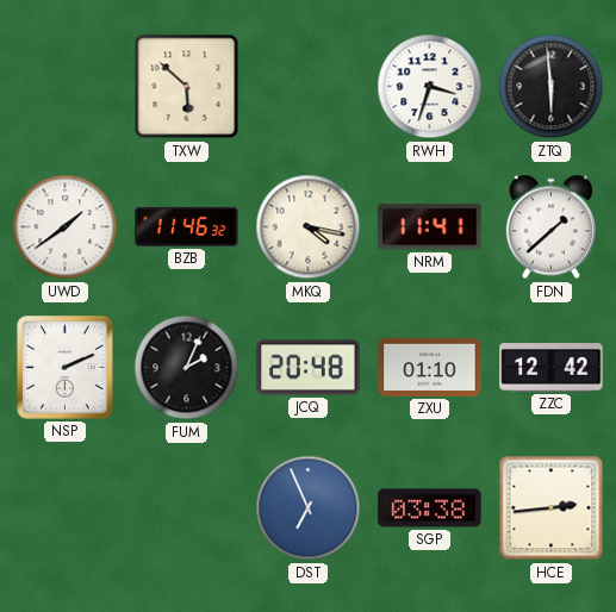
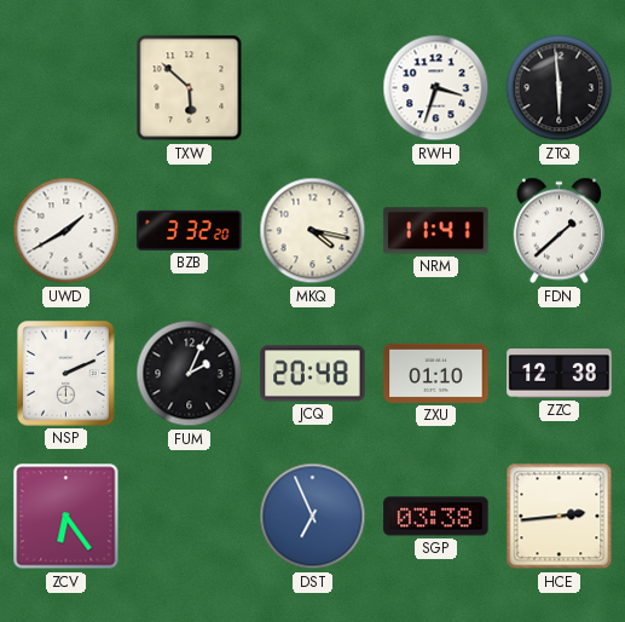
UWD: 1:39 -> 1:40
BZB: 11:46 -> 3:32
ZZC: 12:42 -> 12:38
ZCV: none -> 6:24
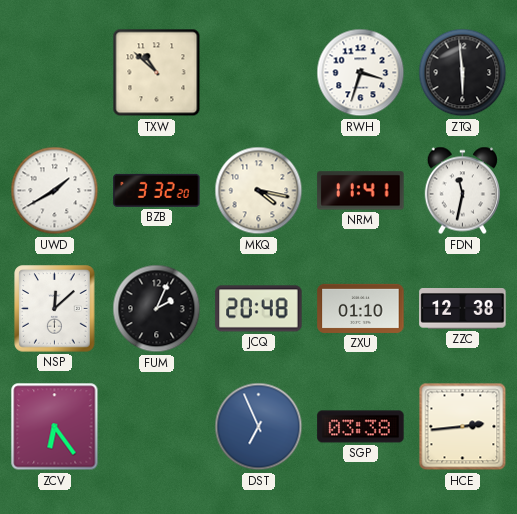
TXW: 5:52 -> 10:52
FDN: 1:38 -> 11:32
NSP: 2:11 -> 12:08
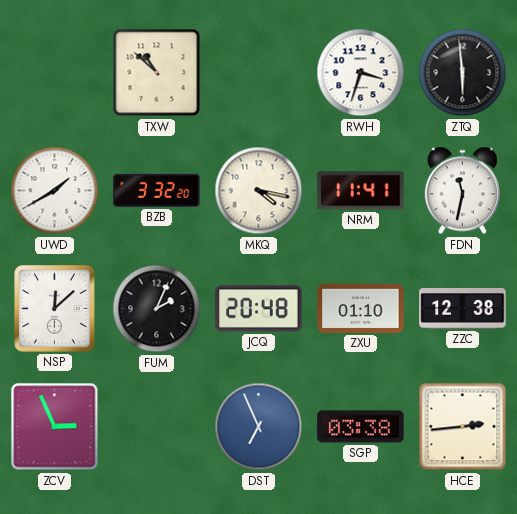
ZCV: 6:24 -> 2:56
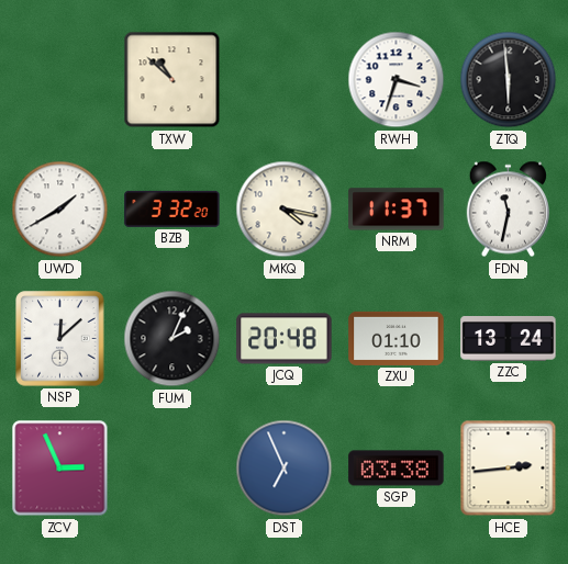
NRM: 11:41 -> 11:37
ZZC: 12:38 -> 13:24
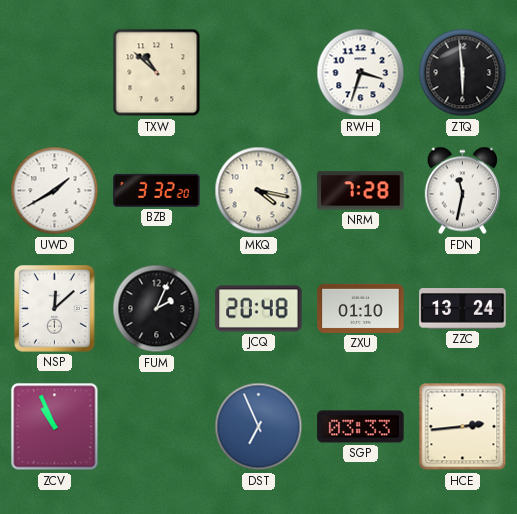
NRM: 11:37 -> 7:28
ZCV: 2:56 -> 10:56
SGP: 03:38 -> 03:33
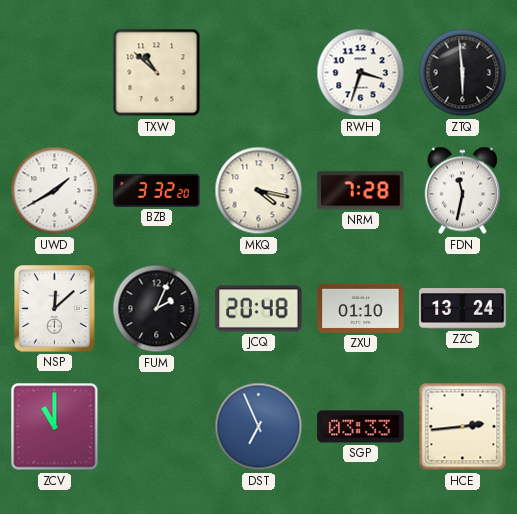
ZCV: 10:56 -> 11:00
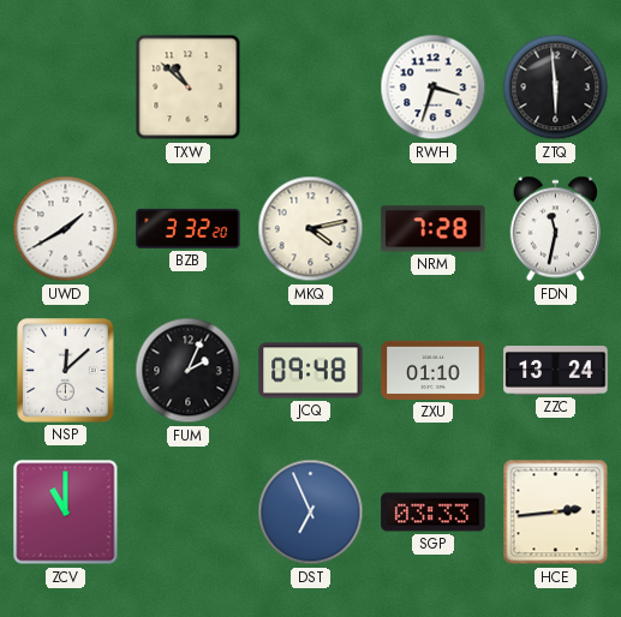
MKQ: 4:17 -> 4:13
JCQ: 20:48 -> 09:48
